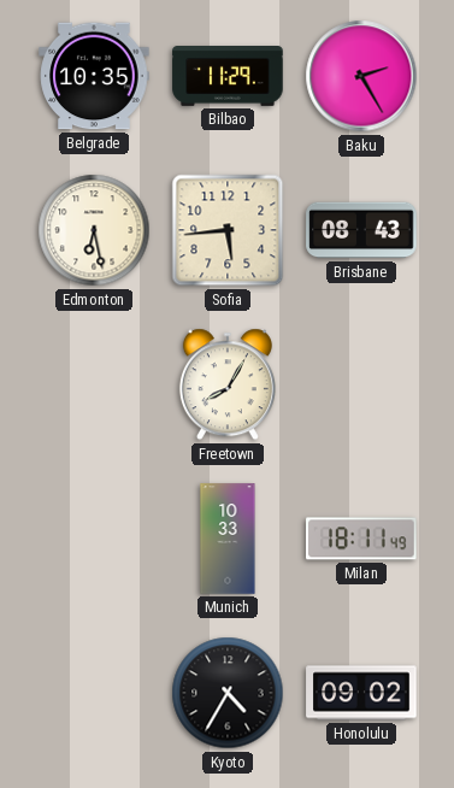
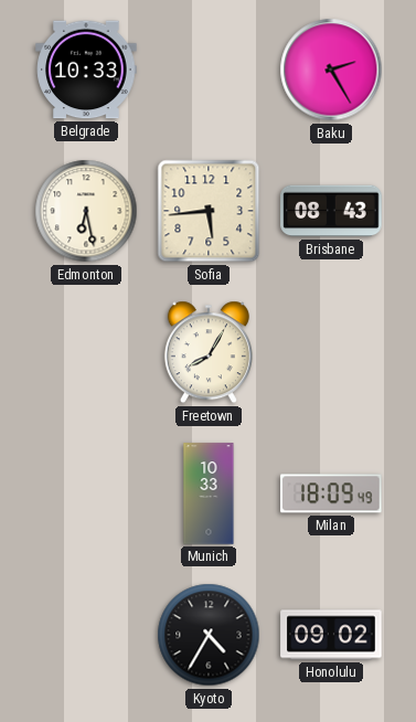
Belgrade: 10:35 -> 10:33
Bilbao: 11:29 -> none
Milan: 18:11 -> 18:09
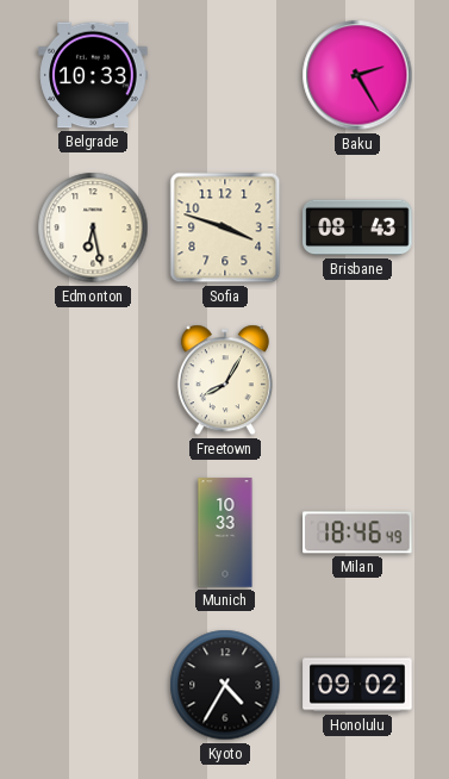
Sofia: 5:44 -> 3:48
Milan: 18:09 -> 18:46
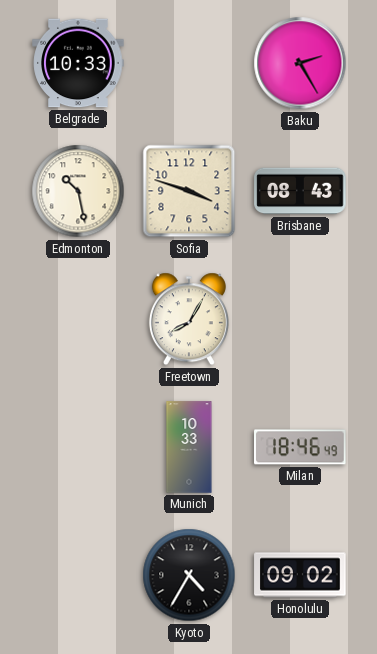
Edmonton: 6:28 -> 10:28
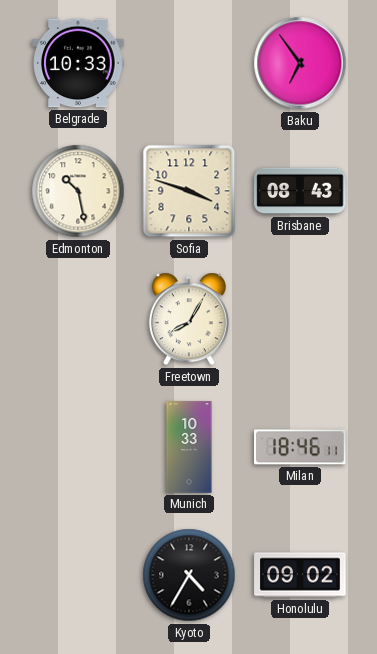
Baku: 2:25 -> 6:54
Milan: 18:46:49 -> 18:46:11
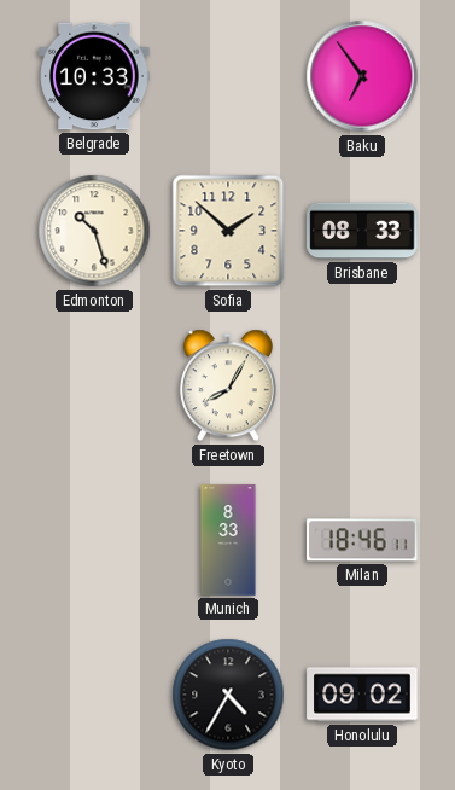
Edmonton: 10:28 -> 10:27
Sofia: 3:48 -> 1:52
Brisbane: 08:43 -> 08:33
Munich: 10:33 -> 8:33
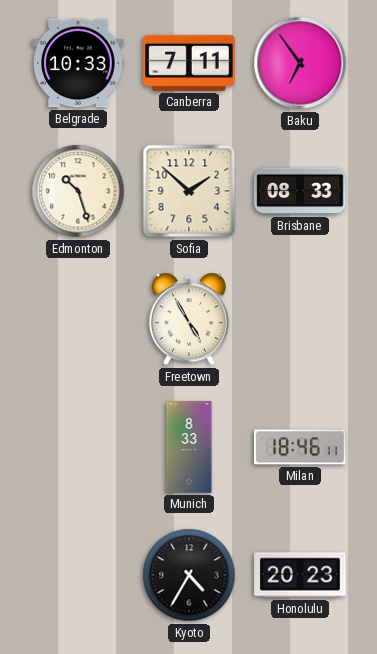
Canberra: none -> 7:11
Freetown: 8:05 -> 4:55
Honolulu: 09:02 -> 20:23
